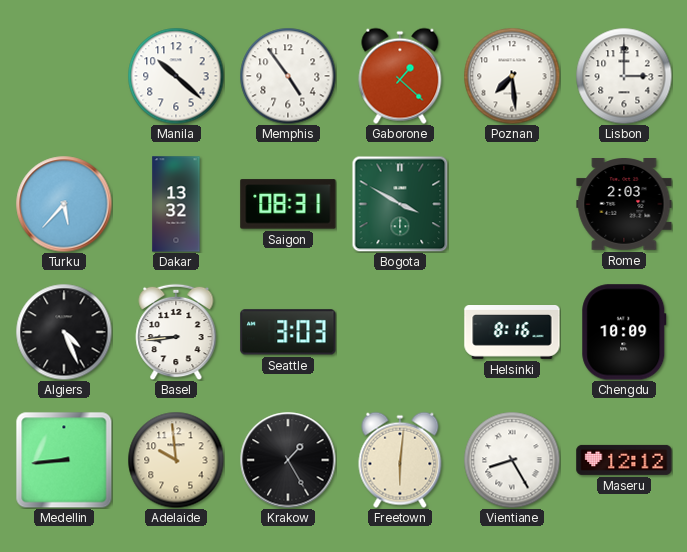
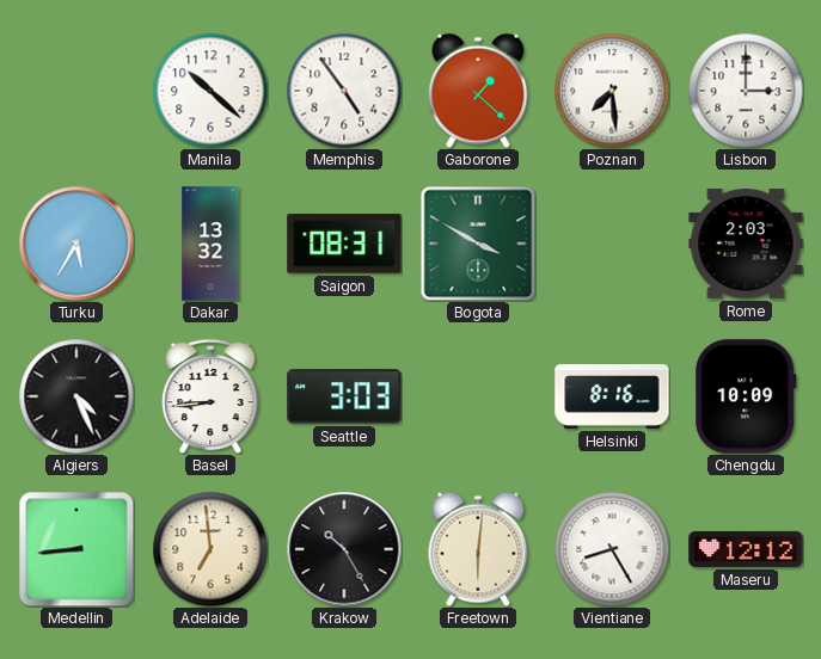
Turku: 5:37 -> 5:35
Adelaide: 9:59 -> 6:59
Krakow: 1:25 -> 10:25
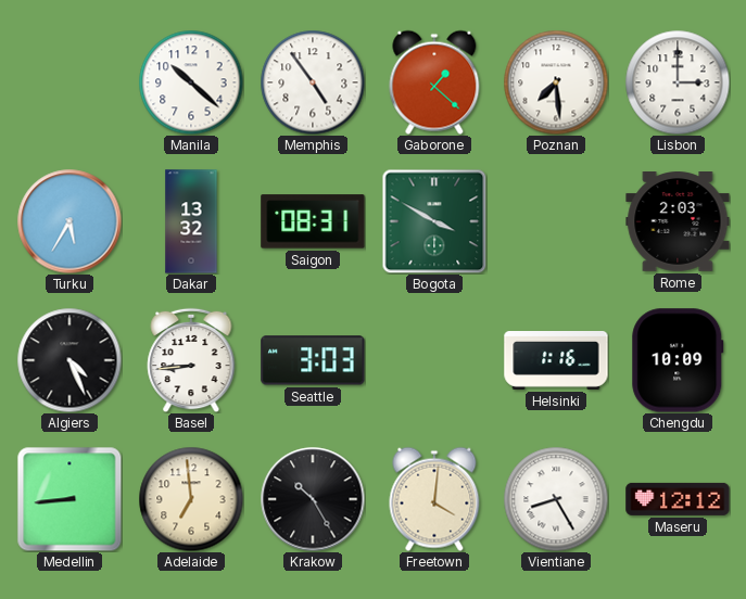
Helsinki: 8:16 -> 1:16
Freetown: 6:01 -> 4:01
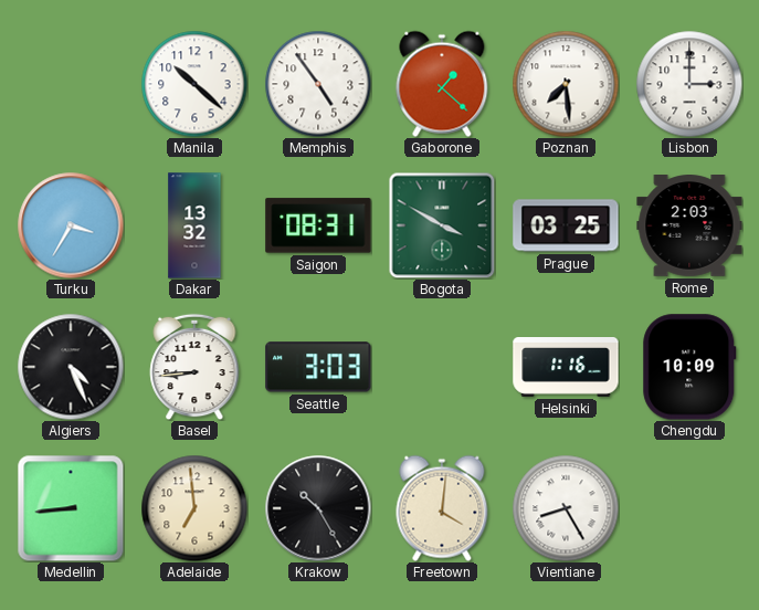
Turku: 5:35 -> 3:35
Prague: none -> 03:25
Maseru: 12:12 -> none
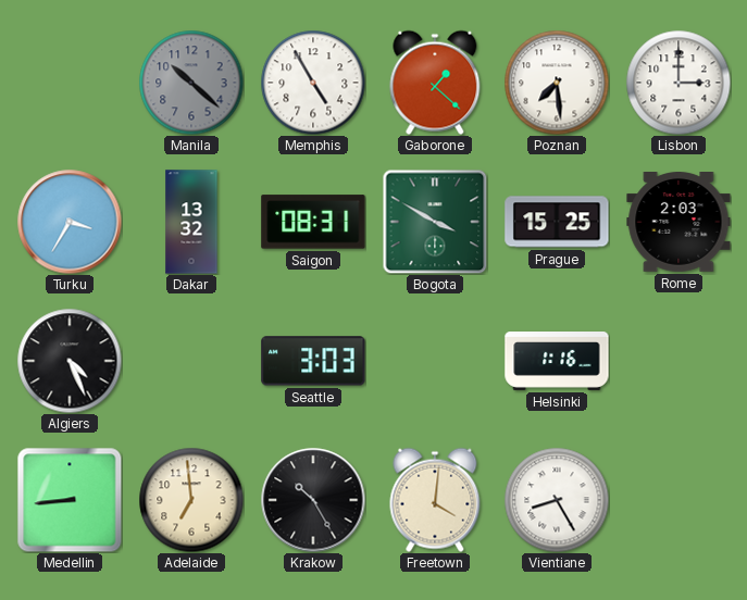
Manila dial: white -> grey
Memphis: 4:54 -> 4:55
Prague: 03:25 -> 15:25
Basel: 8:44 -> none
Chengdu: 10:09 -> none
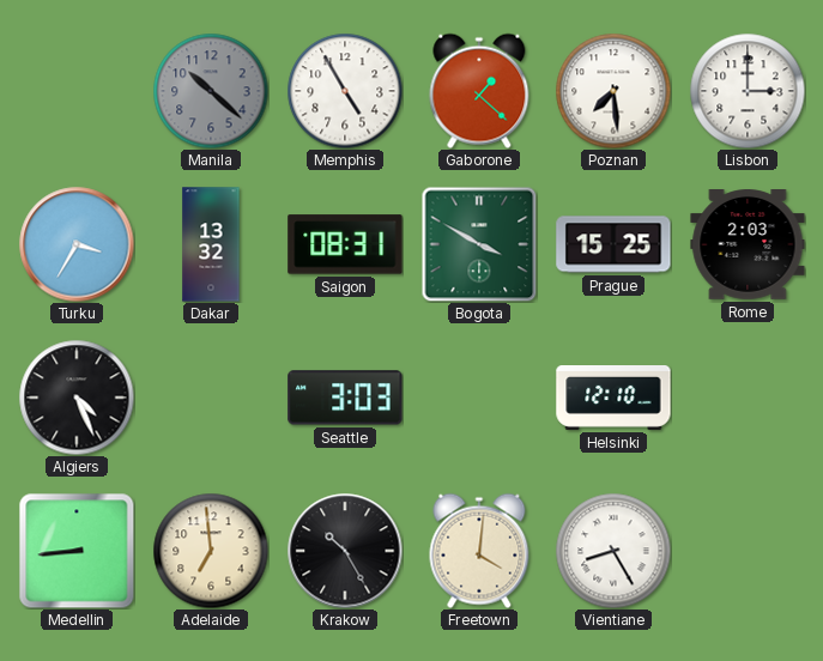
Helsinki: 1:16 -> 12:10
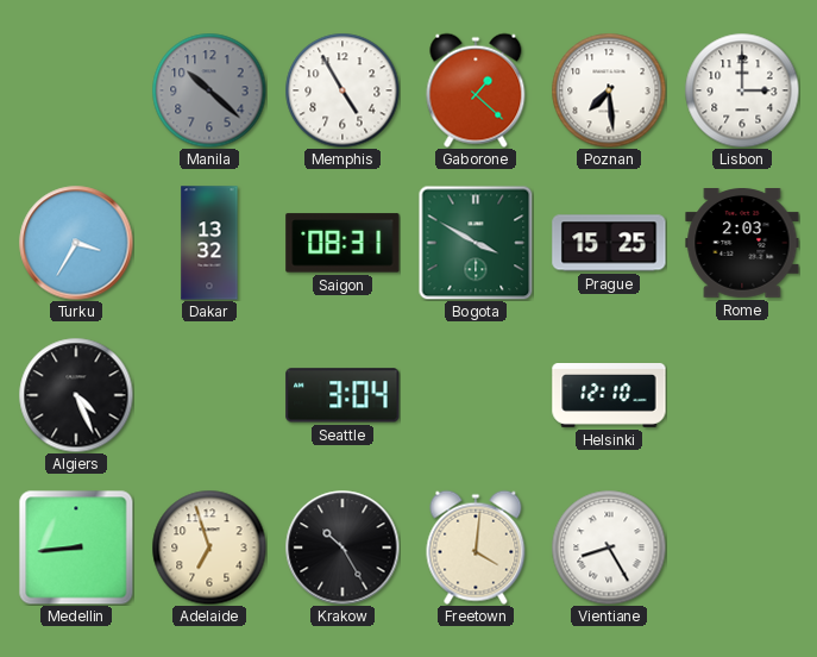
Seattle: 3:03 -> 3:04
Adelaide: 6:59 -> 6:57
